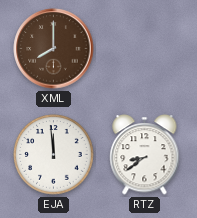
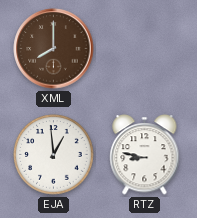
EJA: 11:59 -> 12:59
RTZ: 8:39 -> 8:47
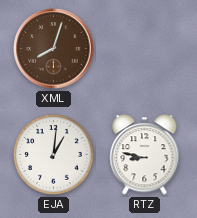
XML: 8:00 -> 8:03
EJA: 12:59 -> 1:01
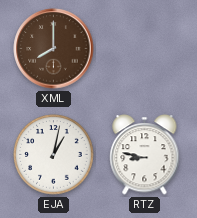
XML: 8:03 -> 8:00
EJA: 1:01 -> 1:02
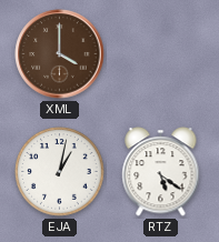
XML: 8:00 -> 4:00
RTZ: 8:47 -> 5:21
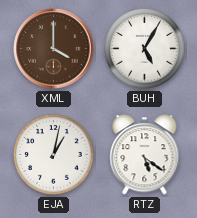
BUH: none -> 5:05
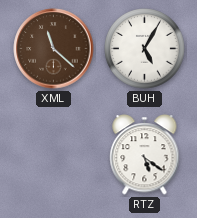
XML: 4:00 -> 11:22
EJA: 1:02 -> none
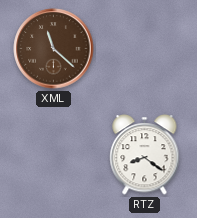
BUH: 5:05 -> none
RTZ: 5:21 -> 8:21
